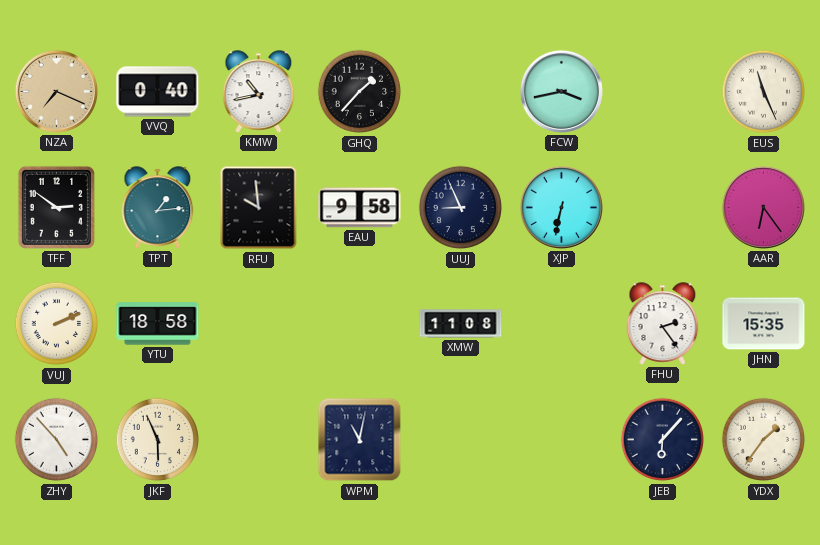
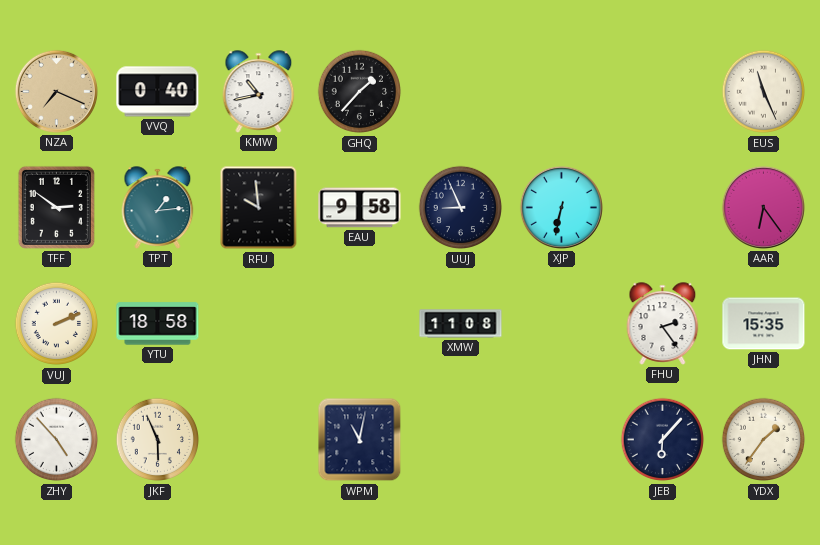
FCW: 3:43 -> none
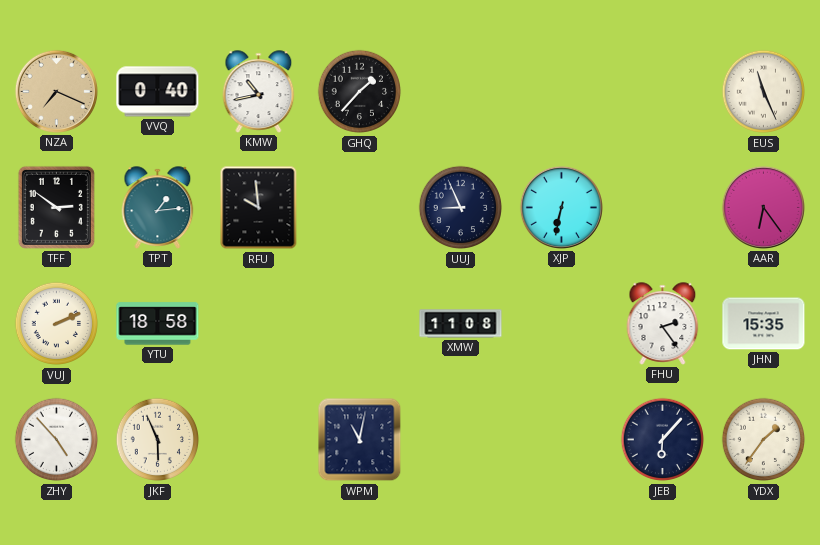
EAU: 9:58 -> none
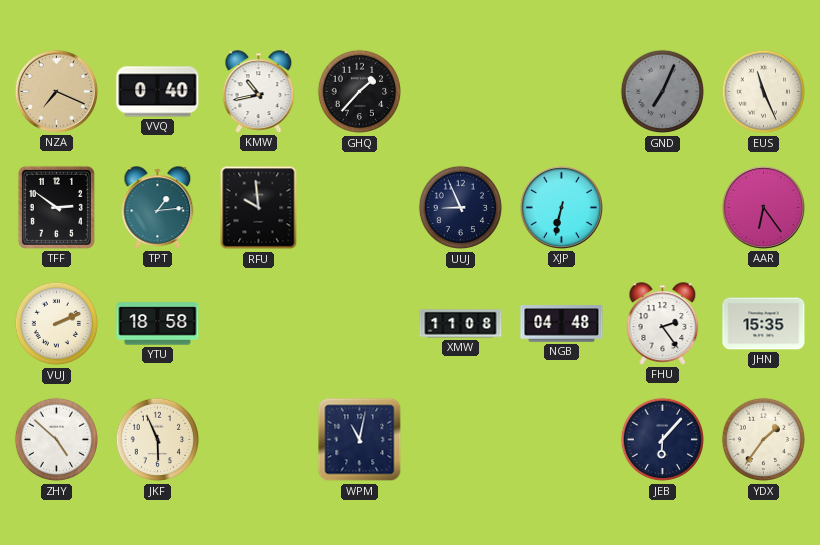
GND: none -> 7:04
NGB: none -> 04:48
ZHY: 4:53 -> 4:52
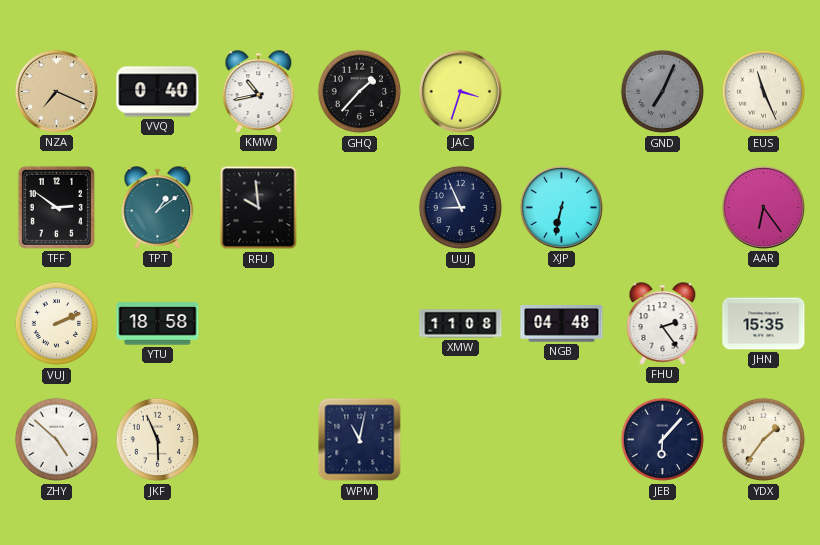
JAC: none -> 3:33
TPT: 1:14 -> 1:09
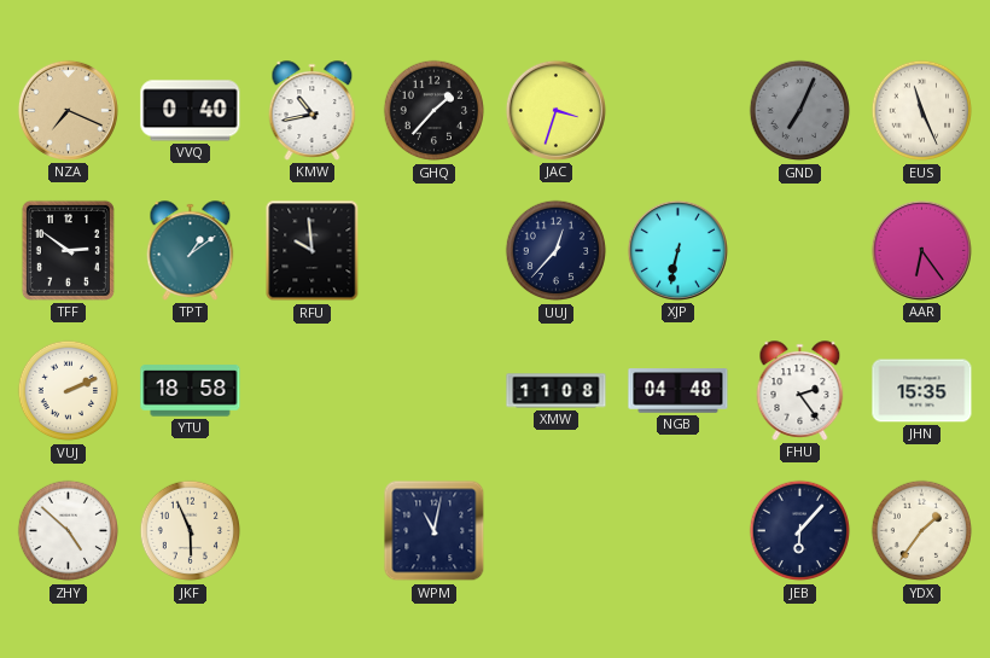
UUJ: 8:56 -> 12:37
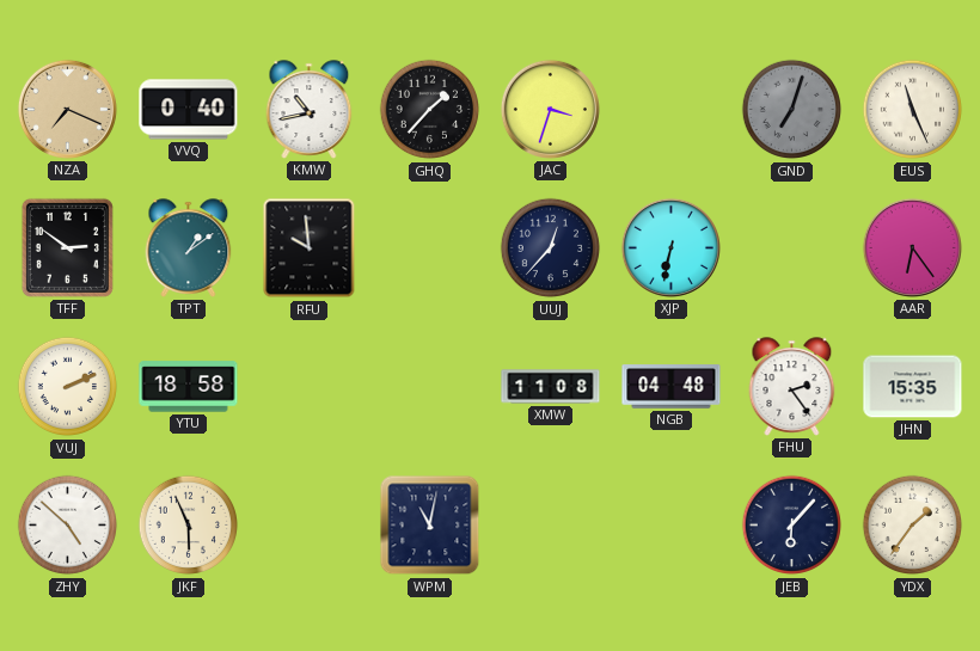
GND: 7:04 -> 7:03
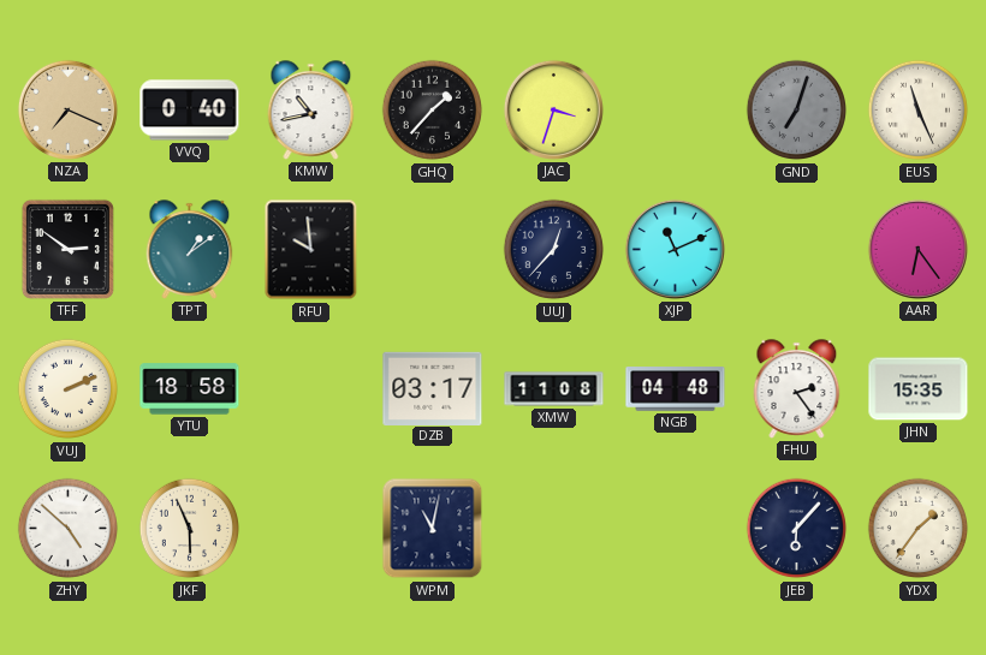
XJP: 6:32 -> 11:11
DZB: none -> 03:17
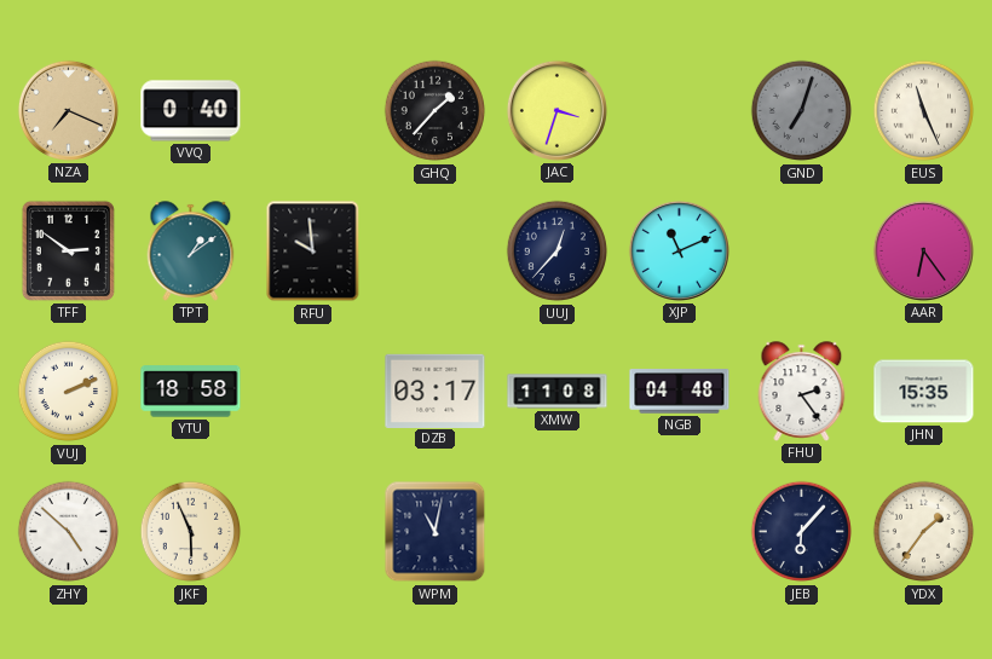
KMW: 10:43 -> none
